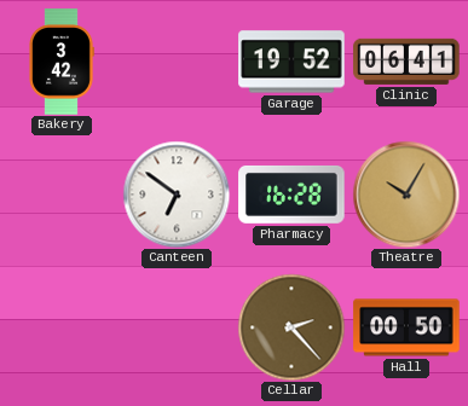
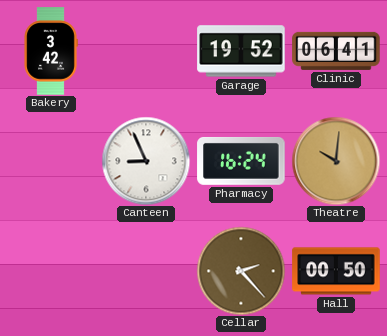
Canteen: 6:51 -> 8:56
Pharmacy: 16:28 -> 16:24
Theatre: 10:05 -> 10:01
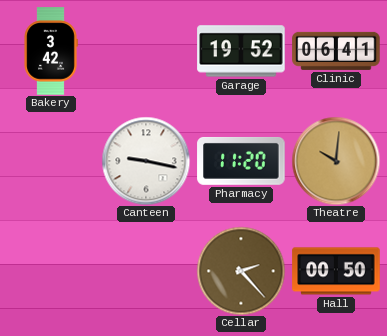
Canteen: 8:56 -> 9:17
Pharmacy: 16:24 -> 11:20
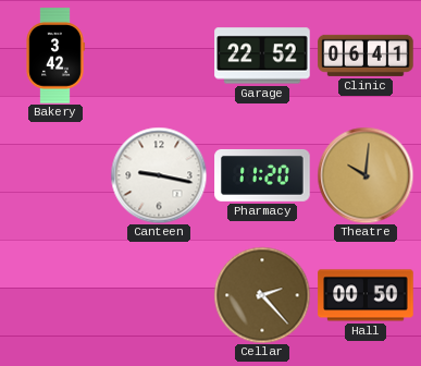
Garage: 19:52 -> 22:52
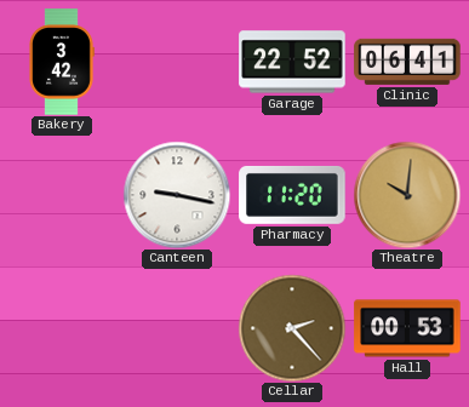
Hall: 00:50 -> 00:53
